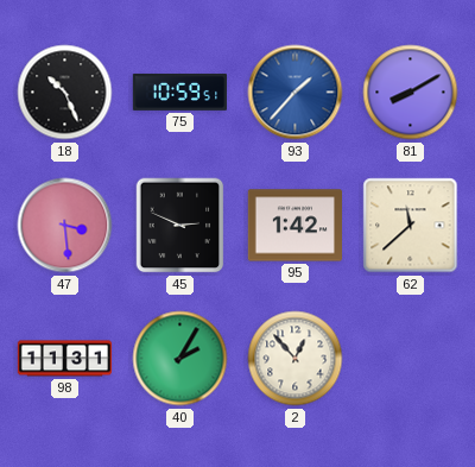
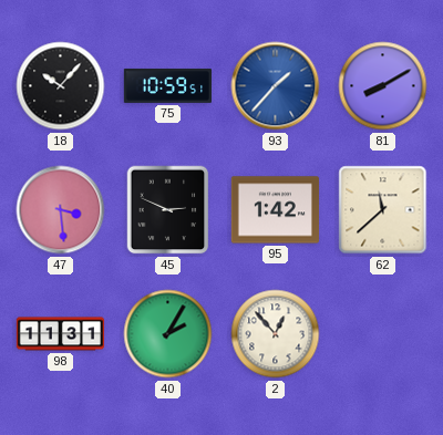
18: 10:26 -> 10:07
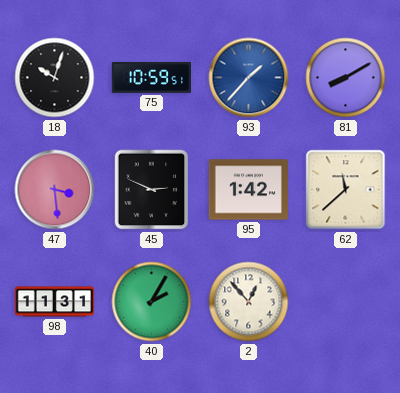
18: 10:07 -> 10:03
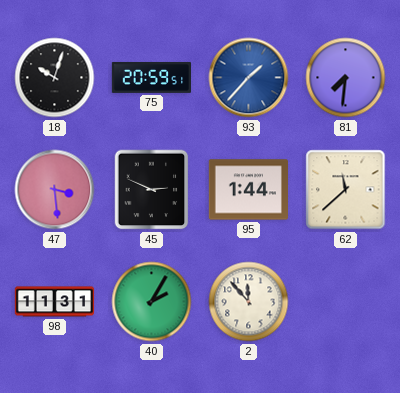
75: 10:59 -> 20:59
81: 8:10 -> 7:31
95: 1:42 -> 1:44
2: 12:53 -> 11:53
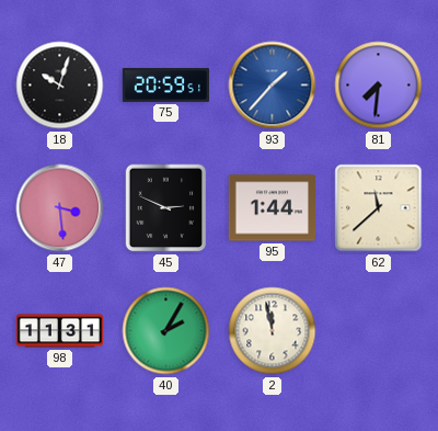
2: 11:53 -> 11:58
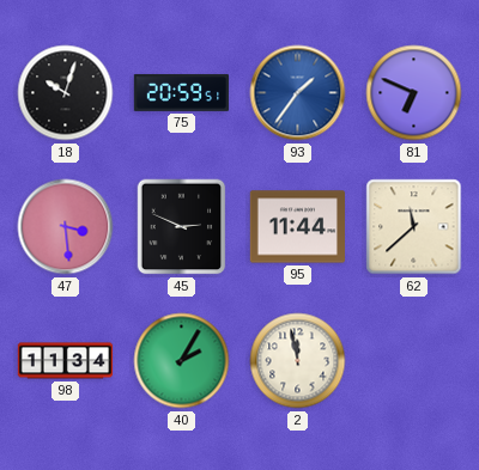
93: 1:37 -> 1:36
81: 7:31 -> 6:49
95: 1:44 -> 11:44
98: 11:31 -> 11:34
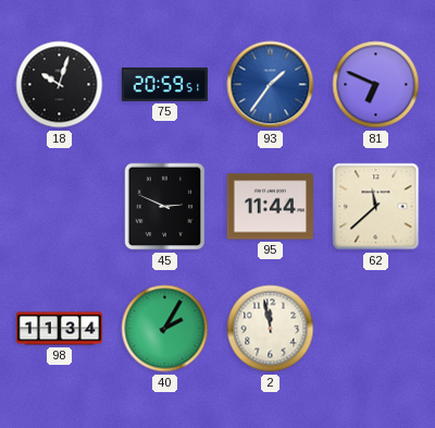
47: 3:29 -> none
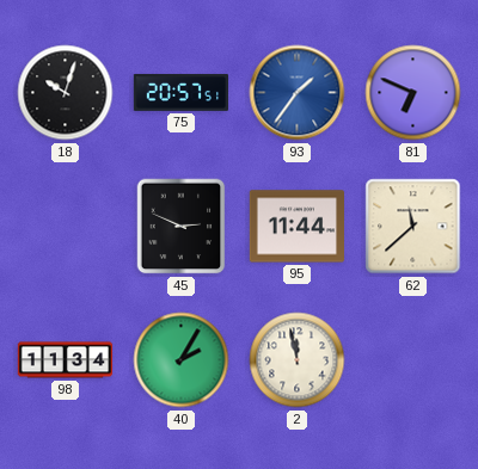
75: 20:59 -> 20:57
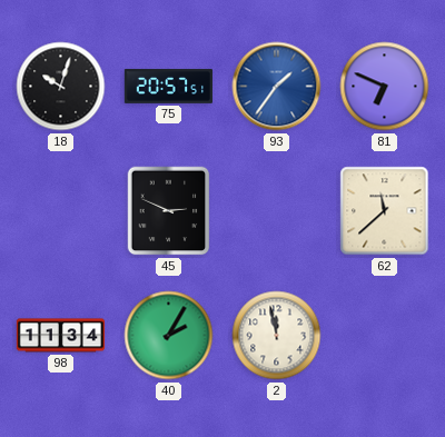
95: 11:44 -> none
